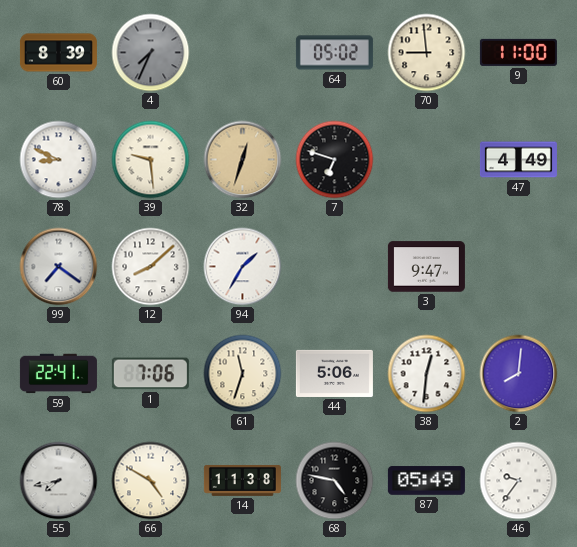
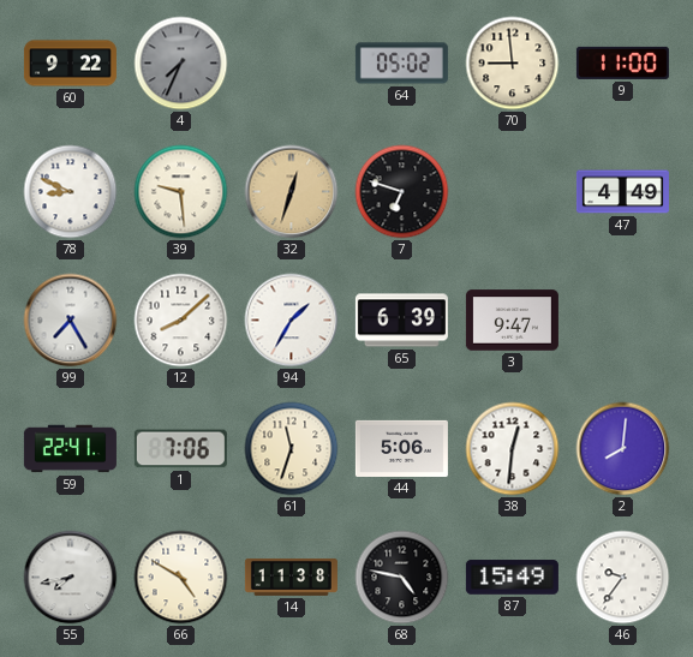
60: 8:39 -> 9:22
99: 7:21 -> 7:25
65: none -> 6:39
87: 05:49 -> 15:49
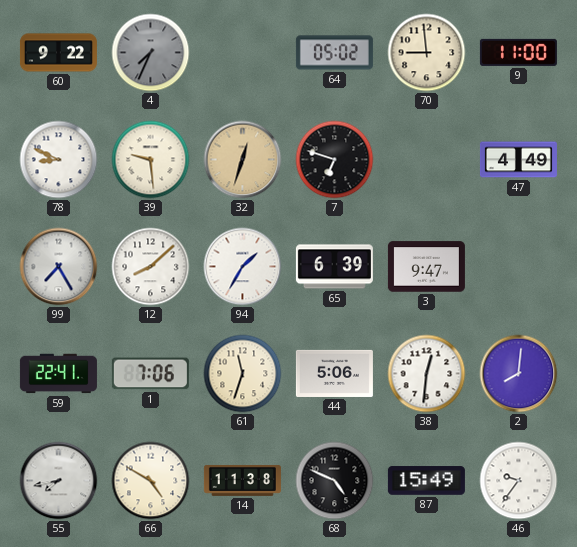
68: 4:47 -> 4:49
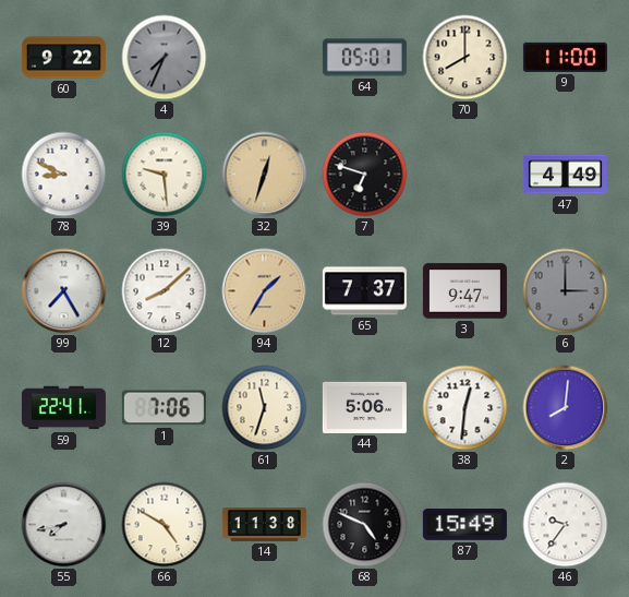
64: 05:02 -> 05:01
70: 8:59 -> 8:00
94 dial: white -> champagne
65: 6:39 -> 7:37
6: none -> 3:00
